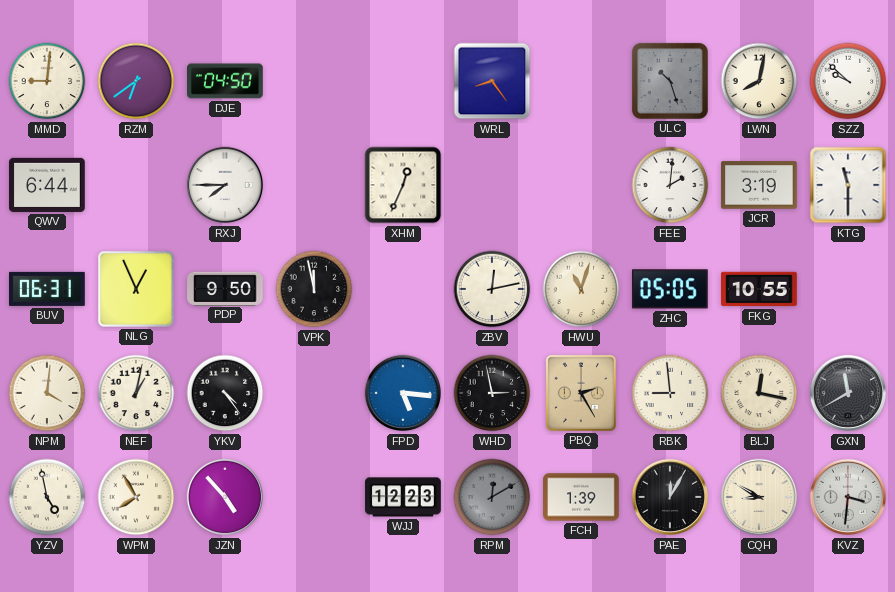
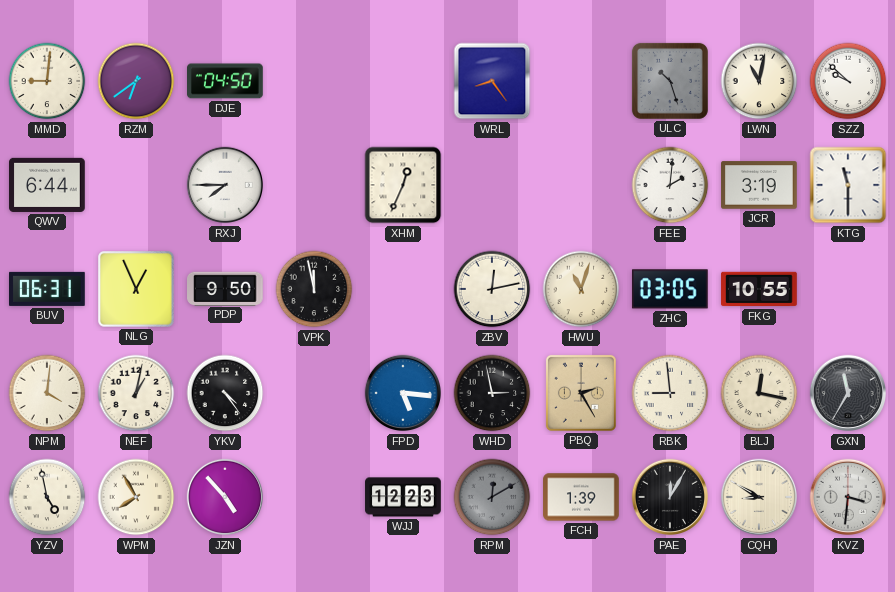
LWN: 8:02 -> 11:02
ZHC: 05:05 -> 03:05
GXN: 11:40 -> 11:35
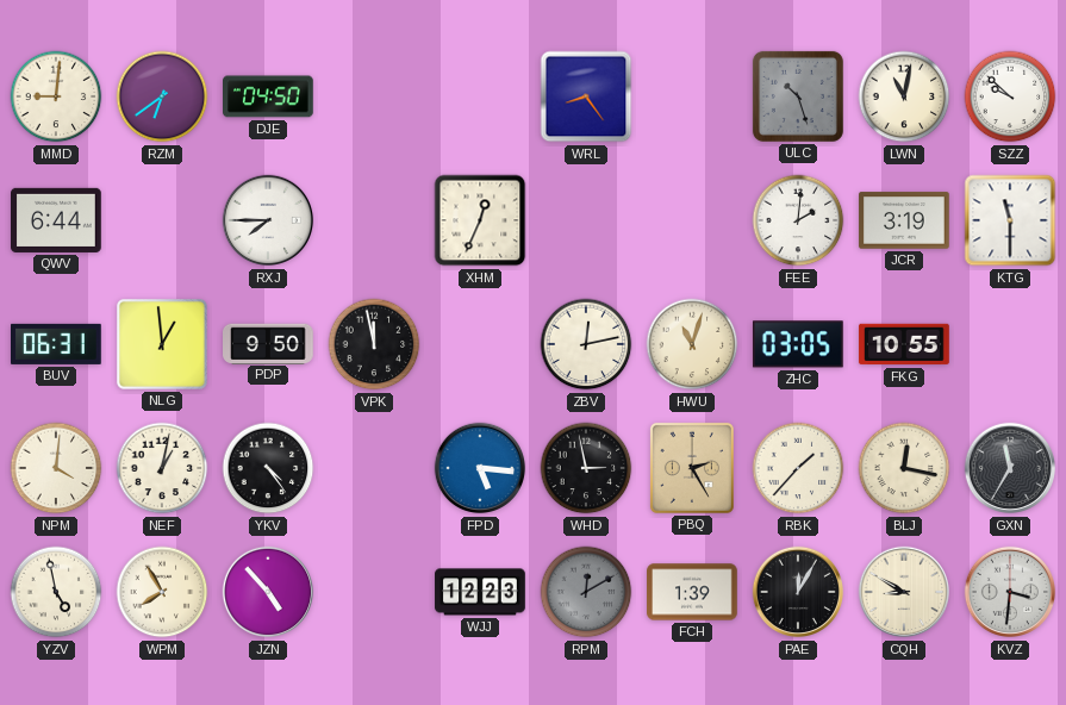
NLG: 12:56 -> 12:59
RBK: 8:59 -> 1:37
